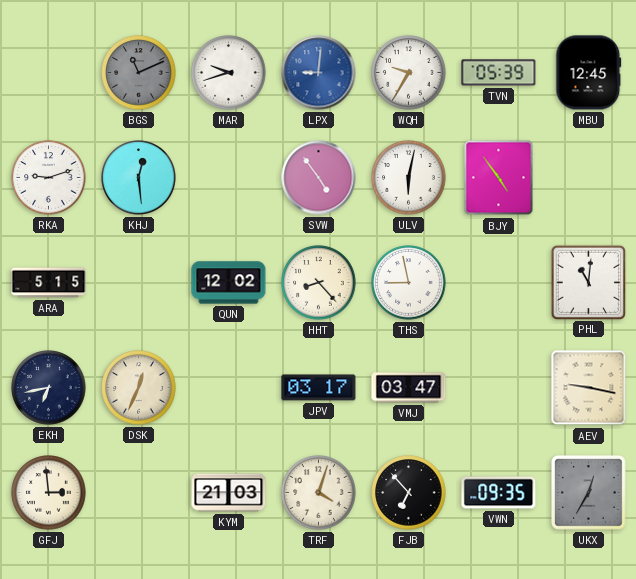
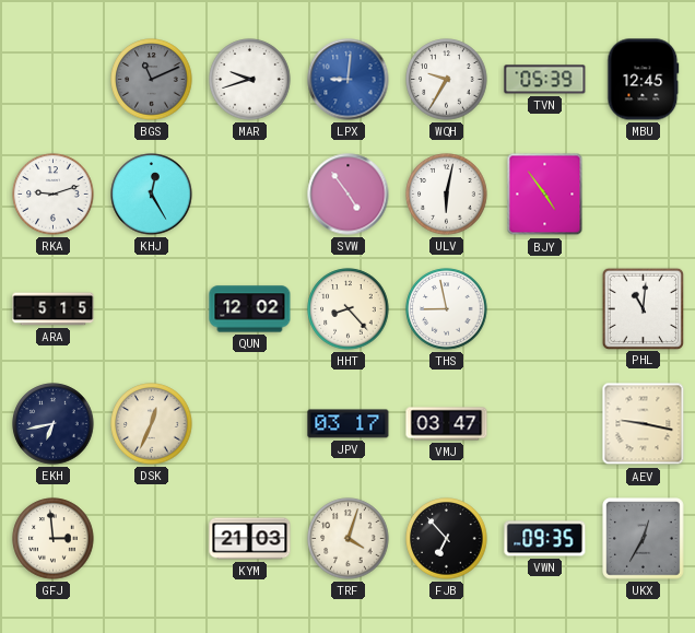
KHJ: 12:29 -> 12:25
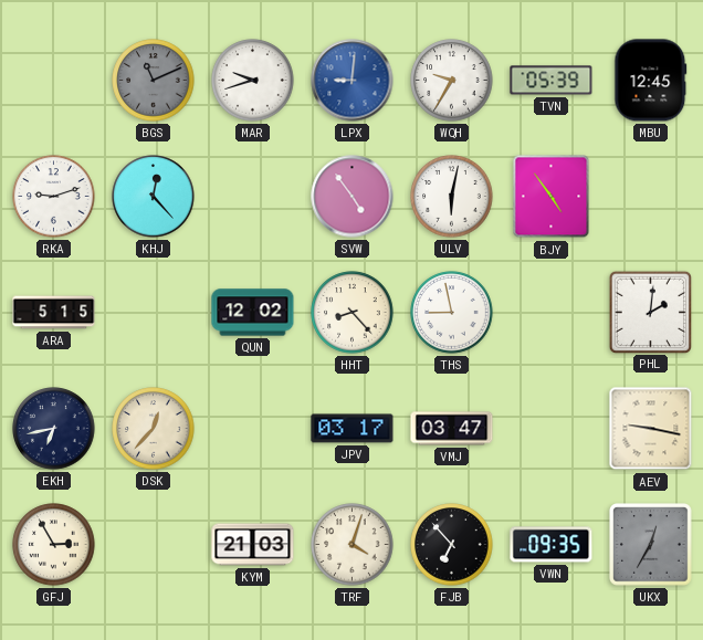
KHJ: 12:25 -> 12:23
PHL: 11:01 -> 2:01
DSK: 12:34 -> 12:37
GFJ: 2:59 -> 2:55
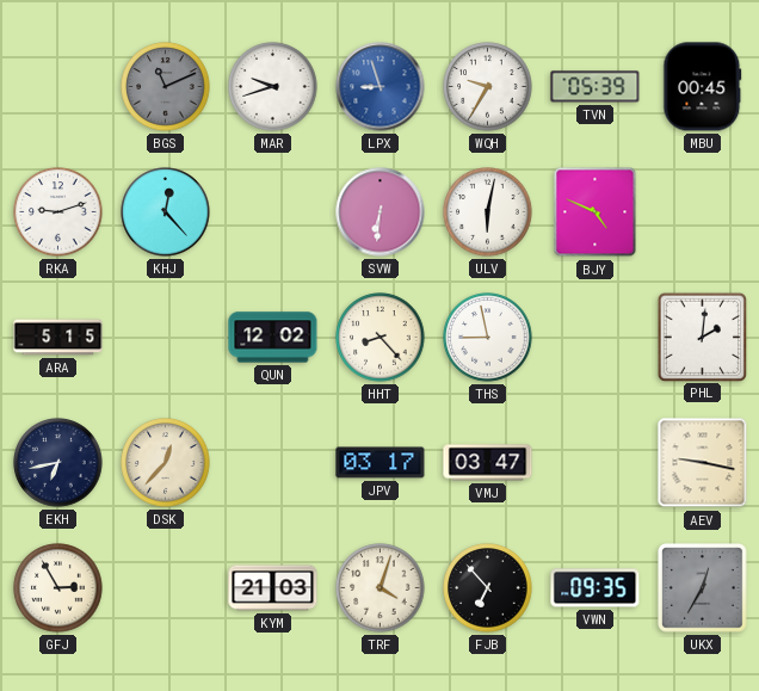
LPX: 9:01 -> 8:57
MBU: 12:45 -> 00:45
SVW: 4:54 -> 6:31
BJY: 4:54 -> 4:49
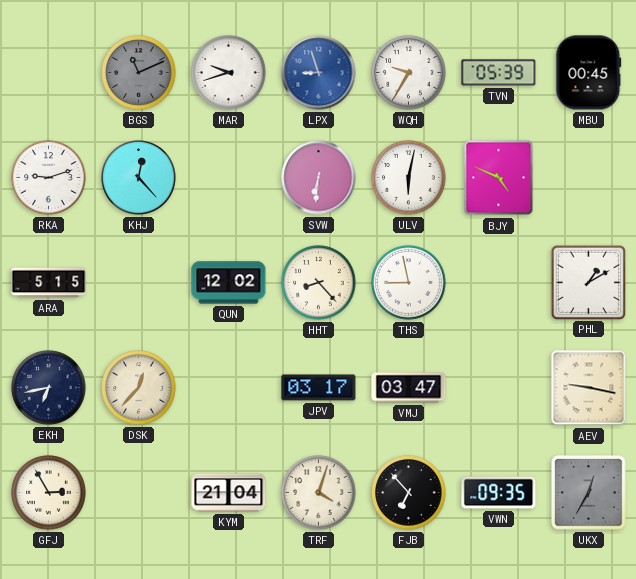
PHL: 2:01 -> 1:10
KYM: 21:03 -> 21:04
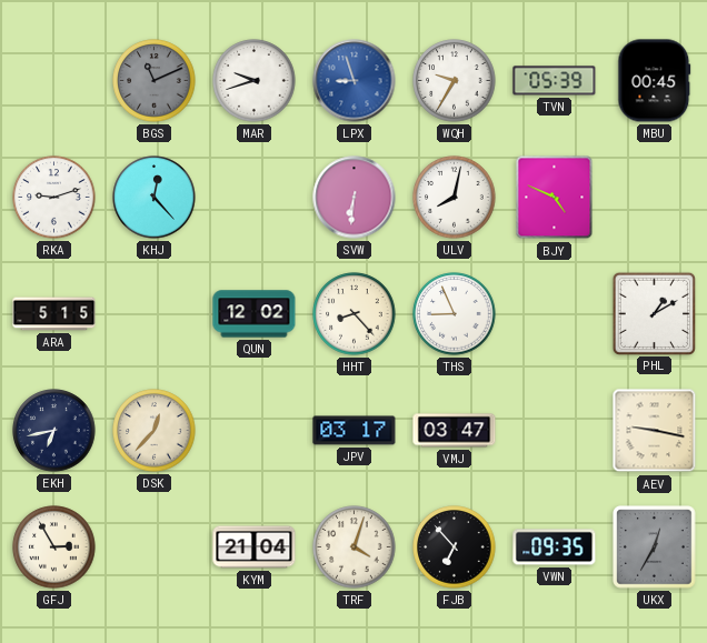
ULV: 6:02 -> 8:02
THS: 8:58 -> 8:56
